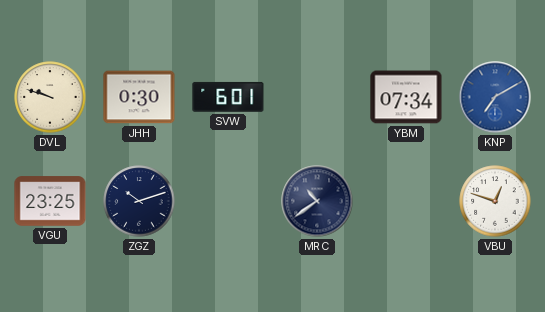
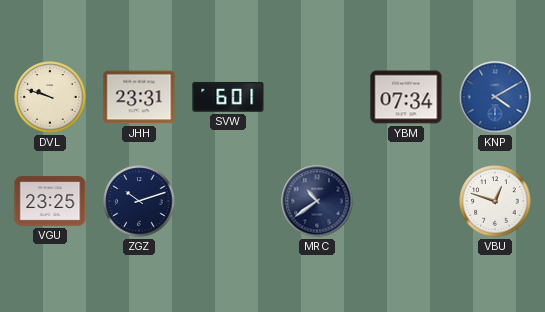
JHH: 0:30 -> 23:31
KNP: 7:10 -> 4:10
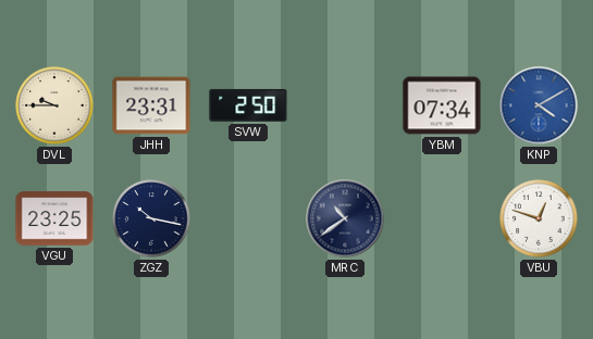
DVL: 9:48 -> 9:45
SVW: 6:01 -> 2:50
ZGZ: 10:12 -> 10:17
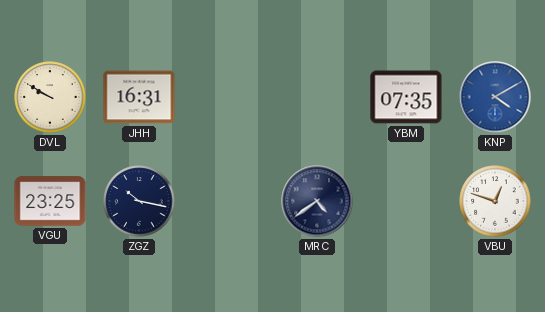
DVL: 9:45 -> 9:50
JHH: 23:31 -> 16:31
SVW: 2:50 -> none
YBM: 07:34 -> 07:35
MRC: 10:39 -> 4:39
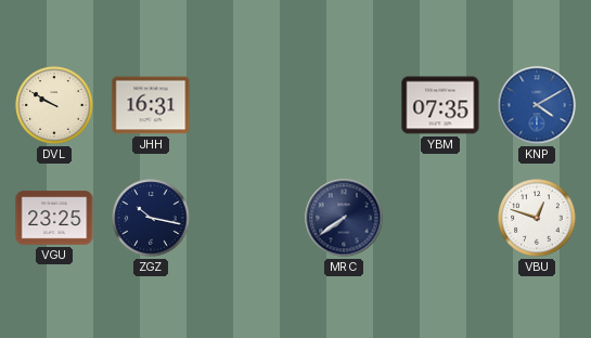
MRC: 4:39 -> 7:39
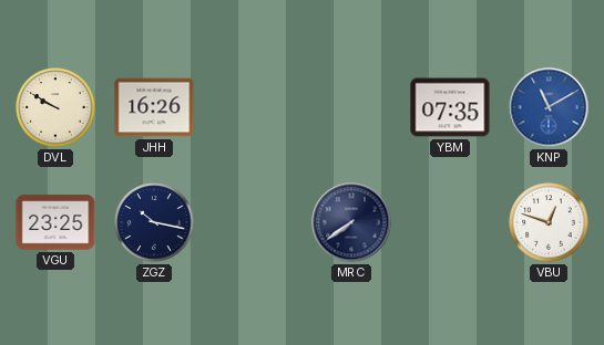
JHH: 16:31 -> 16:26
KNP: 4:10 -> 11:10
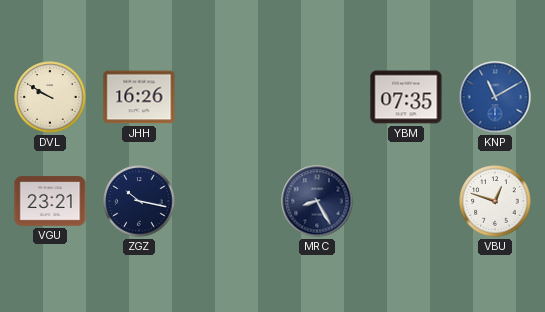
VGU: 23:25 -> 23:21
MRC: 7:39 -> 8:25
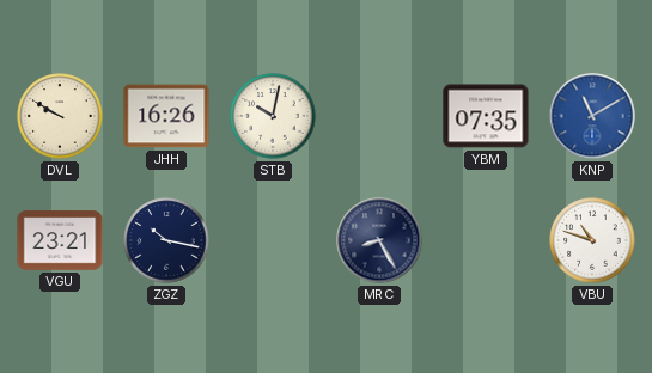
STB: none -> 10:02
VBU: 12:48 -> 10:48
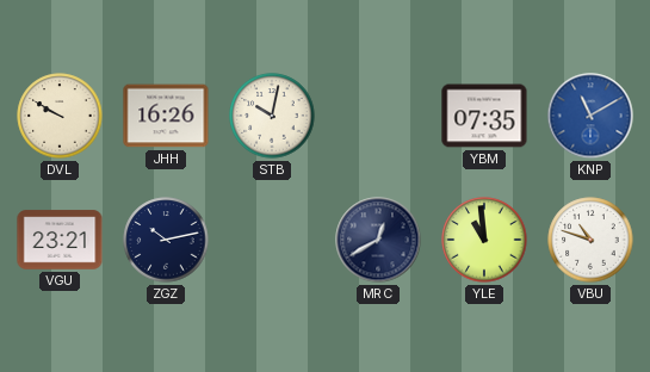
ZGZ: 10:17 -> 10:13
MRC: 8:25 -> 12:40
YLE: none -> 10:59
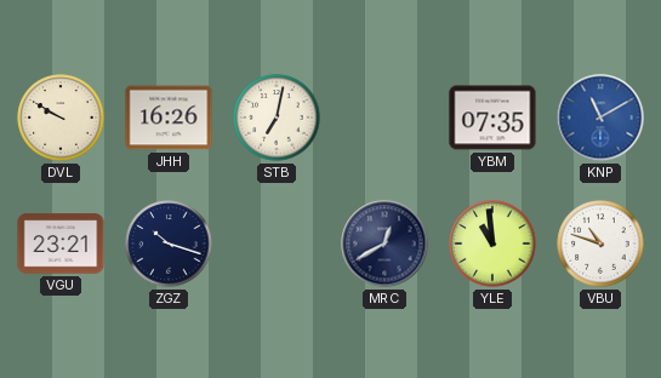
STB: 10:02 -> 7:02
ZGZ: 10:13 -> 10:18
